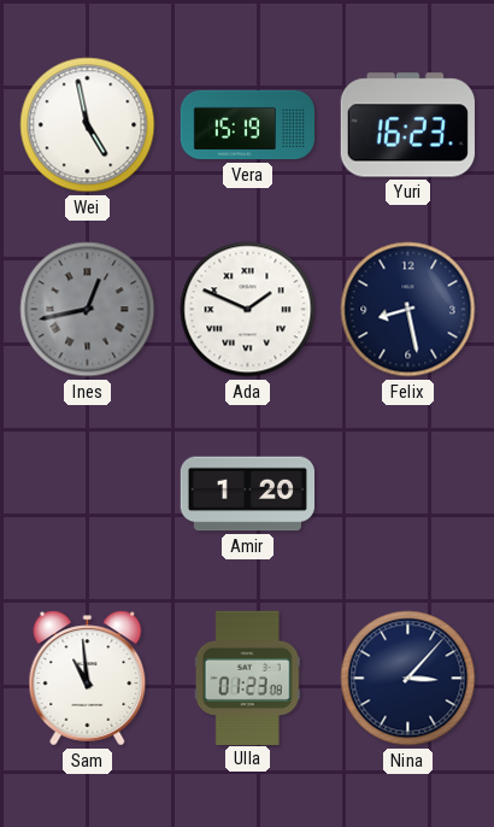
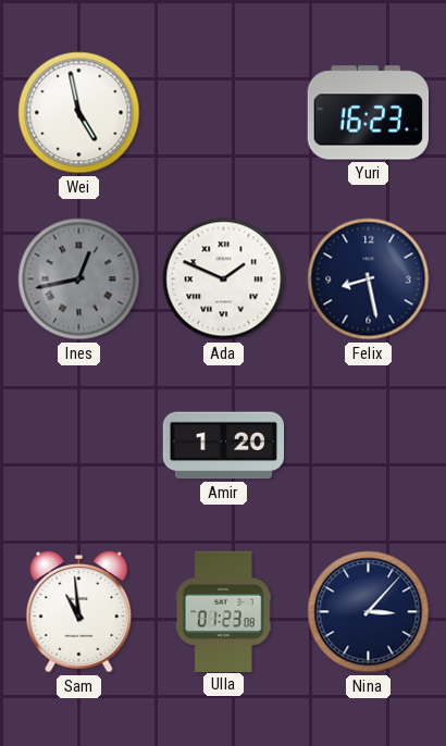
Vera: 15:19 -> none
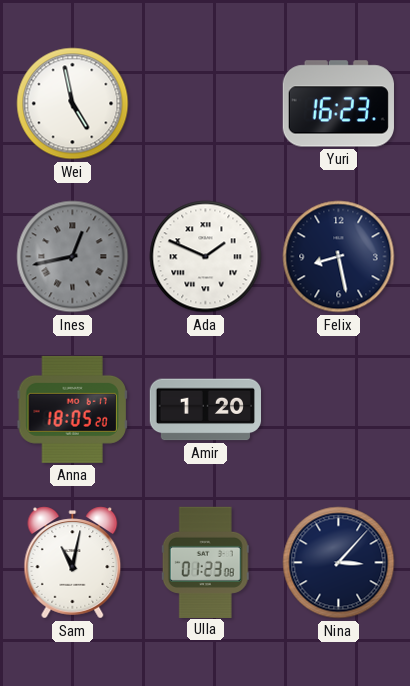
Anna: none -> 18:05
Sam: 10:59 -> 11:02
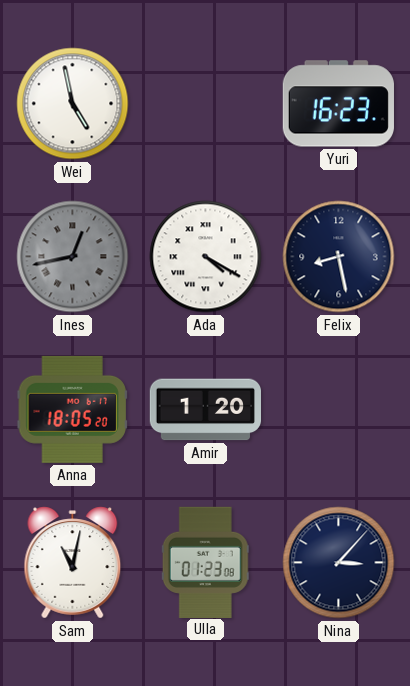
Ada: 1:49 -> 4:20
